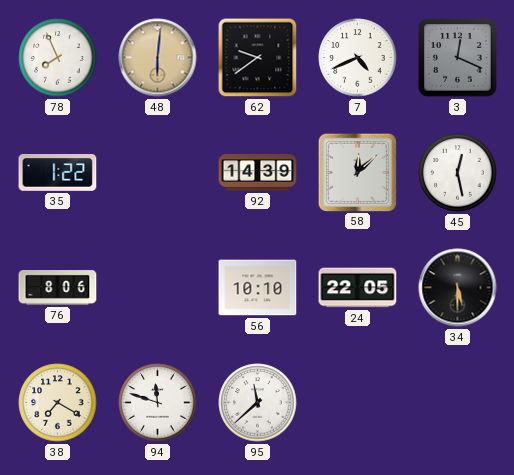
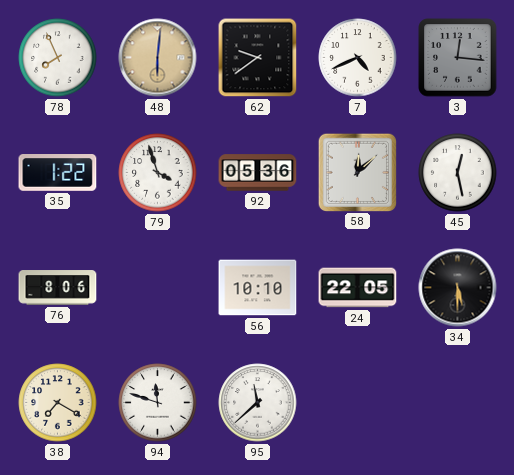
3: 12:19 -> 12:16
79: none -> 3:57
92: 14:39 -> 05:36
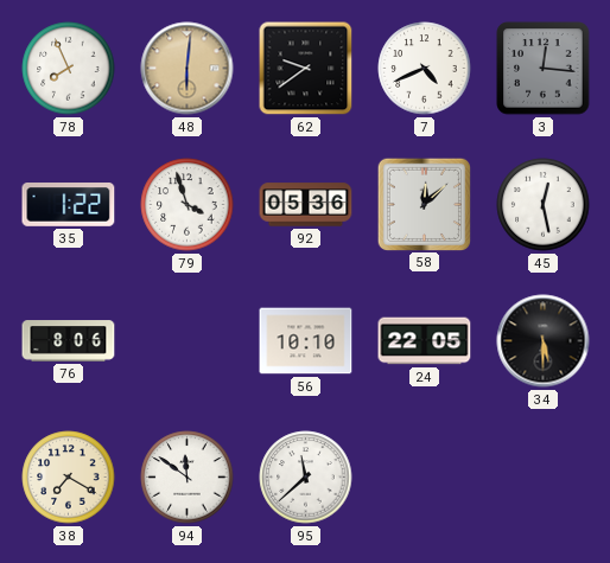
94: 11:48 -> 11:51
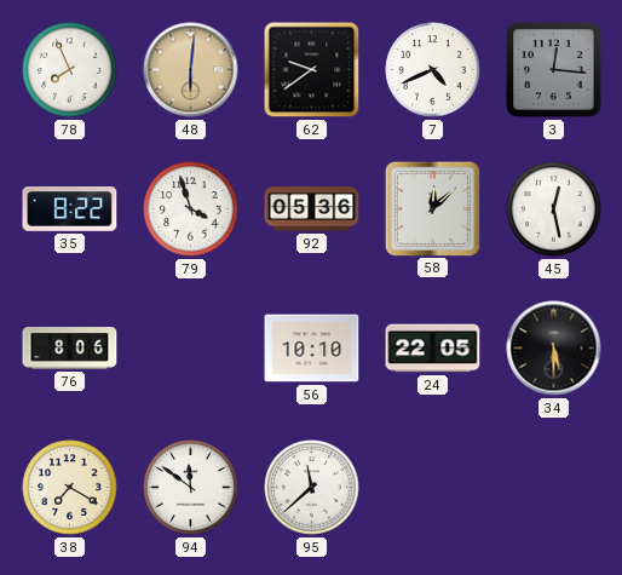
35: 1:22 -> 8:22
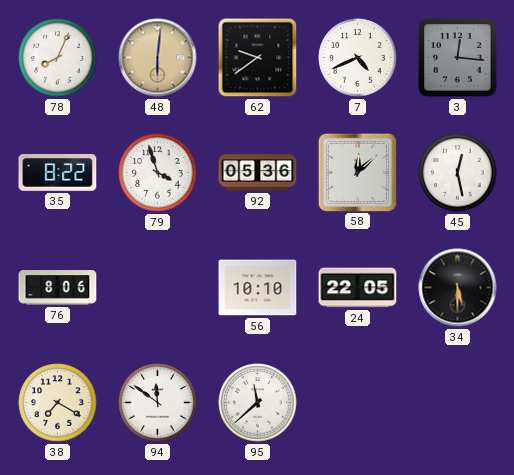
78: 7:56 -> 8:04
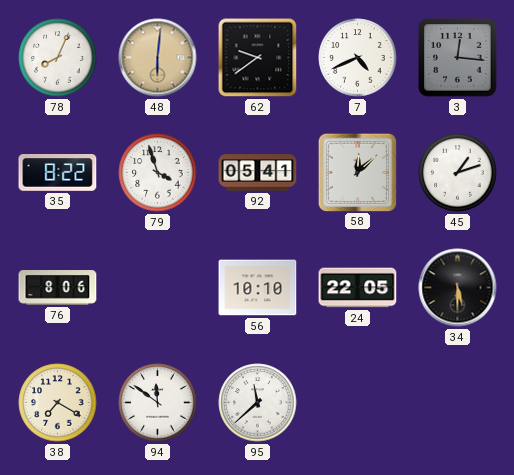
92: 05:36 -> 05:41
45: 12:28 -> 1:12
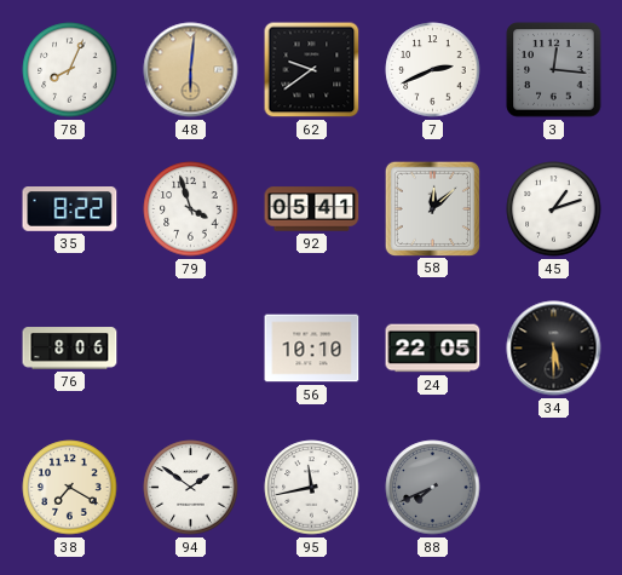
7: 4:41 -> 2:41
94: 11:51 -> 1:51
95: 11:38 -> 11:43
88: none -> 7:41
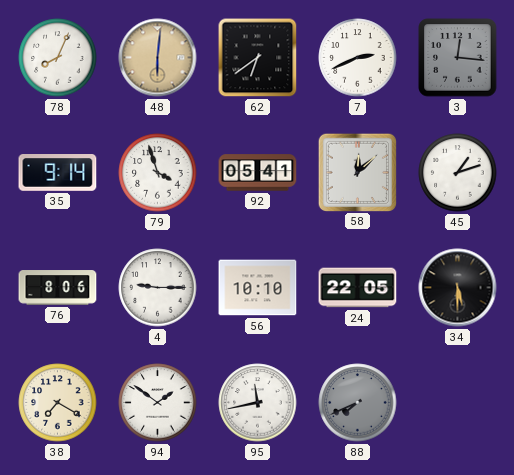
62: 9:39 -> 6:39
35: 8:22 -> 9:14
4: none -> 9:15
